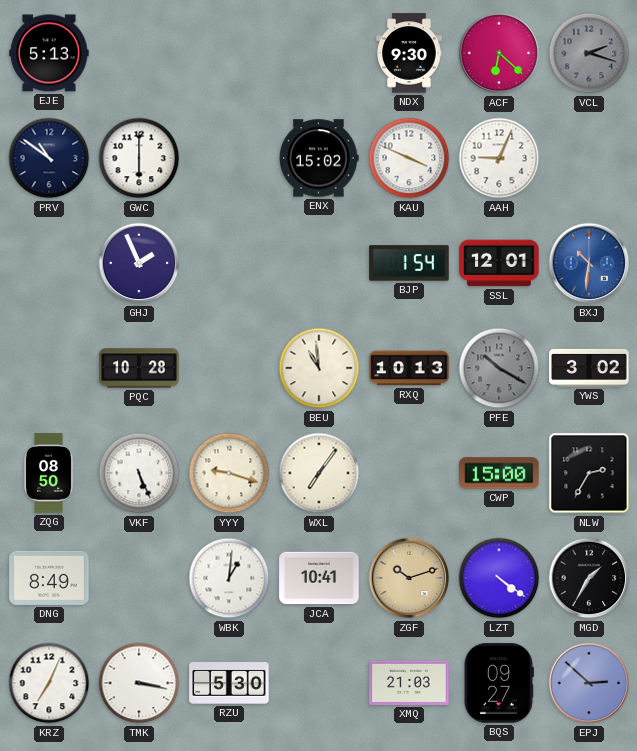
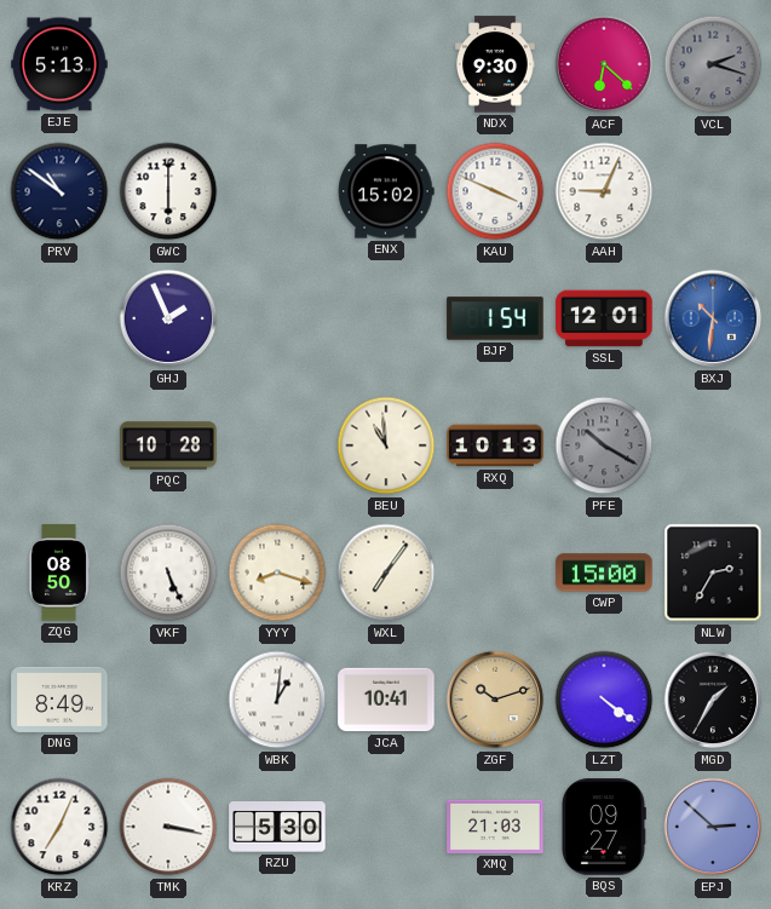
YWS: 3:02 -> none
YYY: 9:18 -> 8:18
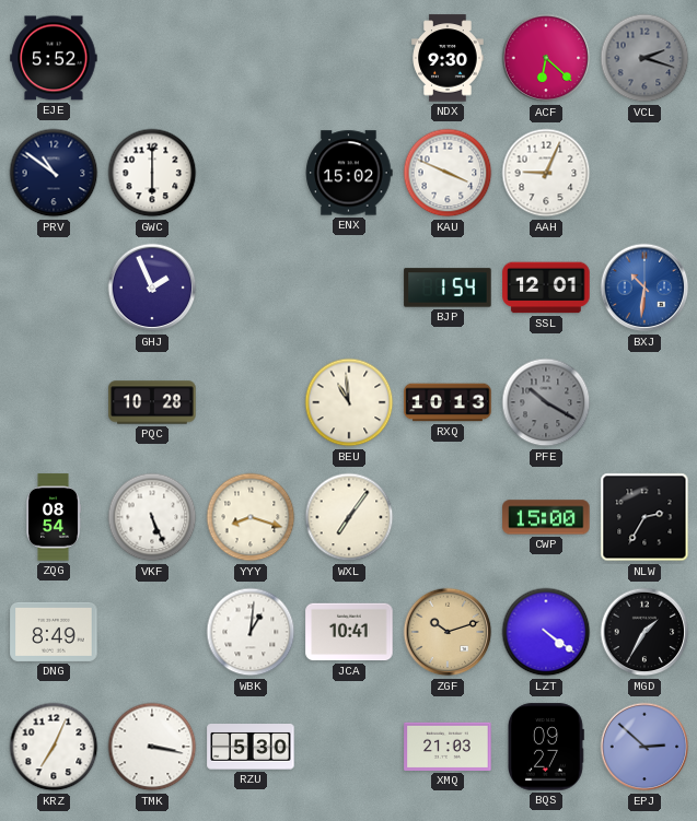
EJE: 5:13 -> 5:52
ZQG: 08:50 -> 08:54
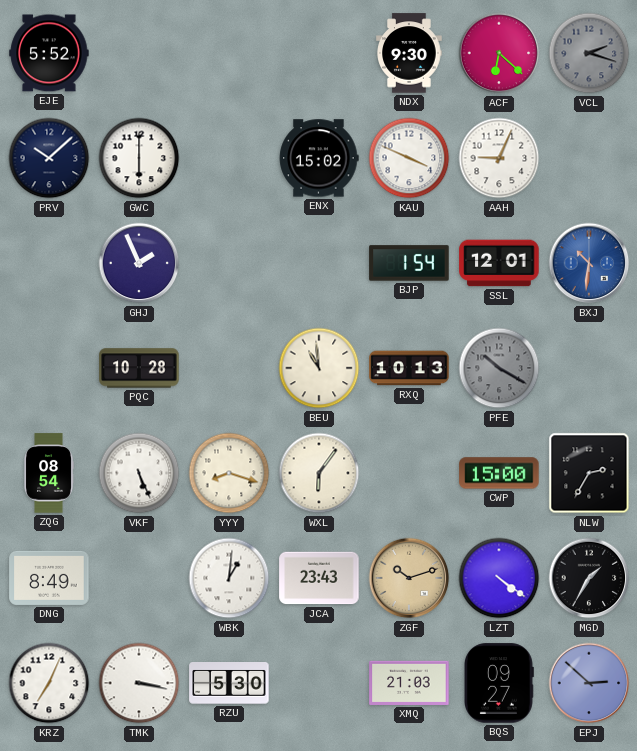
PRV: 10:51 -> 10:08
WXL: 7:06 -> 6:06
JCA: 10:41 -> 23:43
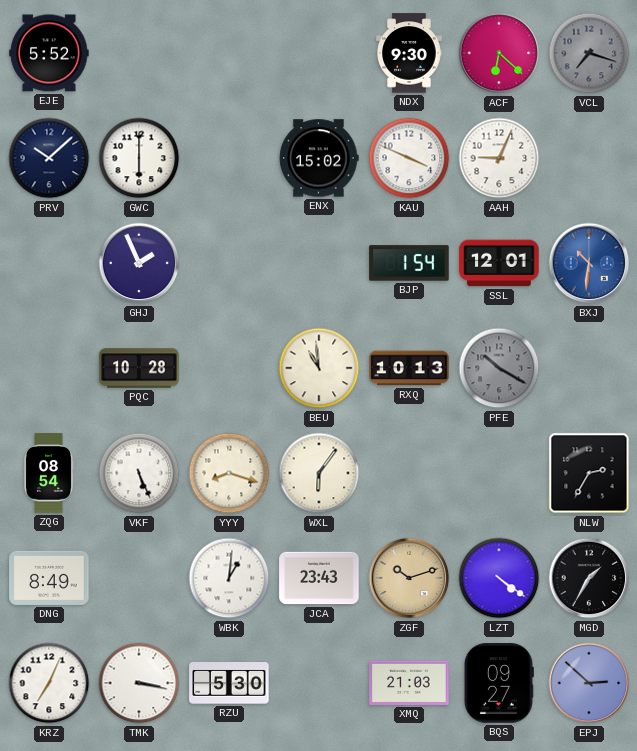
VCL: 2:18 -> 7:18
CWP: 15:00 -> none
